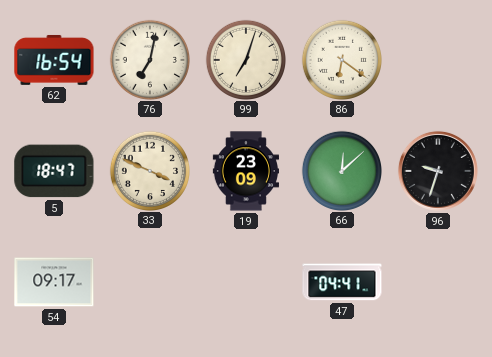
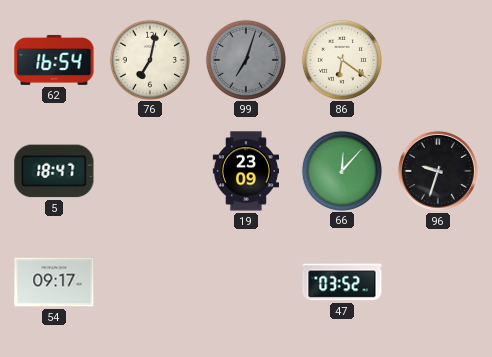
99 dial: cream -> grey
33: 3:49 -> none
66: 12:08 -> 12:07
47: 04:41 -> 03:52
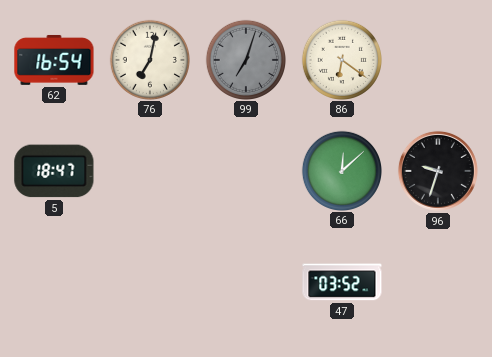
19: 23:09 -> none
66: 12:07 -> 12:08
54: 09:17 -> none
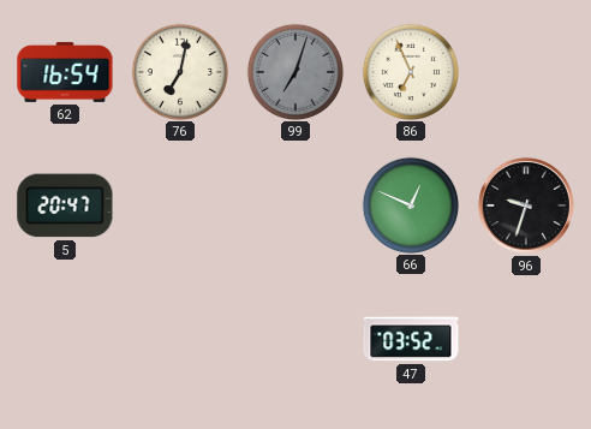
86: 6:21 -> 6:56
5: 18:47 -> 20:47
66: 12:08 -> 12:49
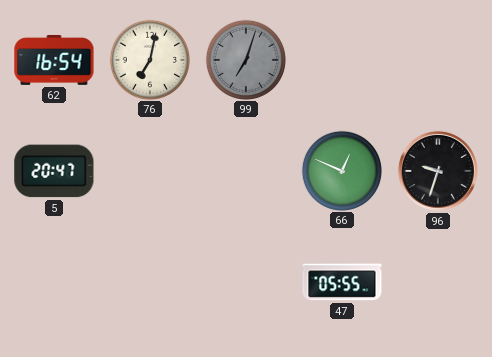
86: 6:56 -> none
47: 03:52 -> 05:55
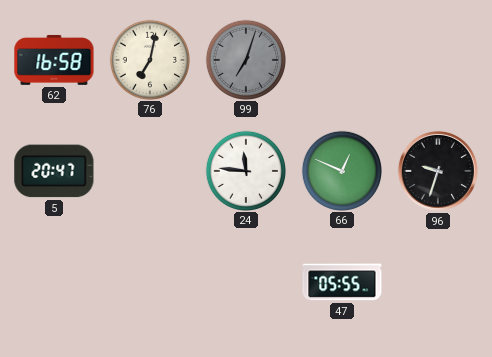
62: 16:54 -> 16:58
24: none -> 11:46
